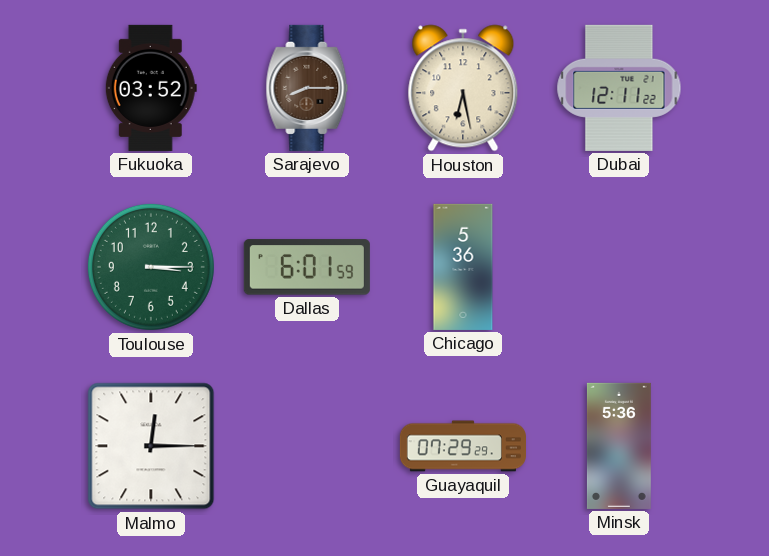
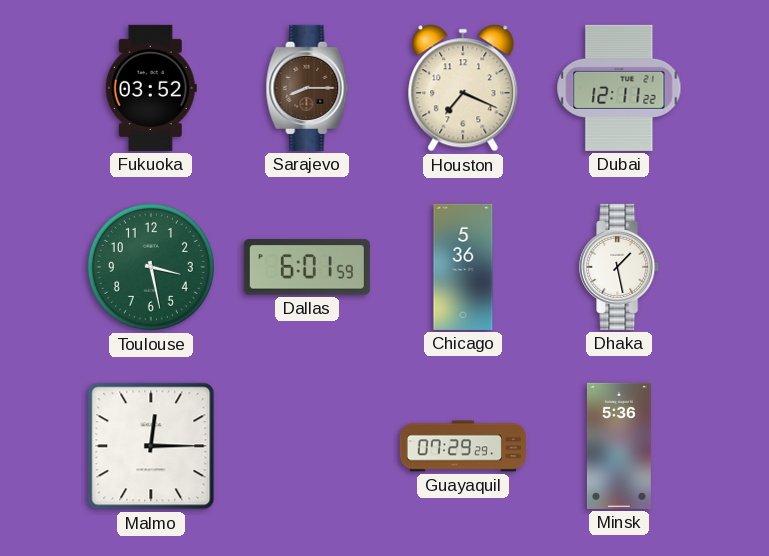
Houston: 6:28 -> 7:19
Toulouse: 3:15 -> 3:28
Dhaka: none -> 1:28
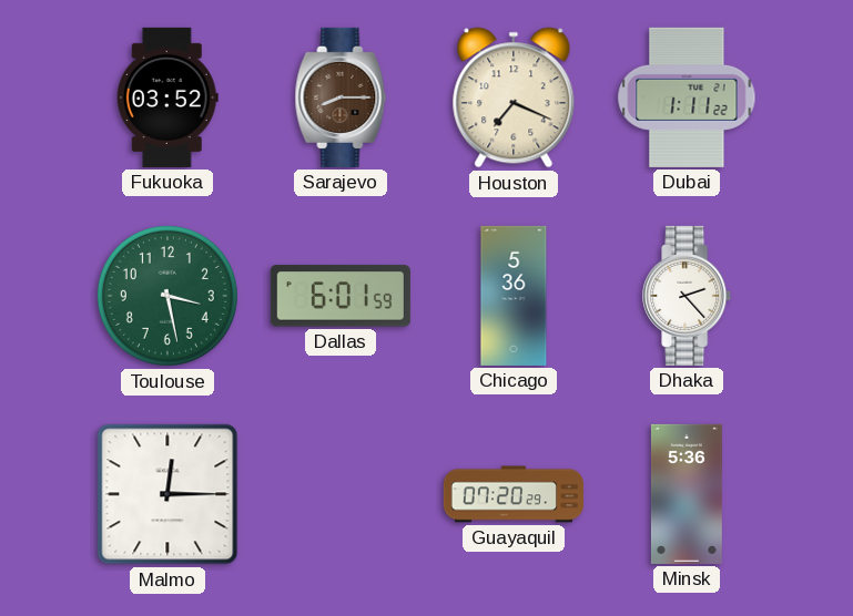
Dubai: 12:11 -> 1:11
Dhaka: 1:28 -> 2:23
Guayaquil: 07:29 -> 07:20
